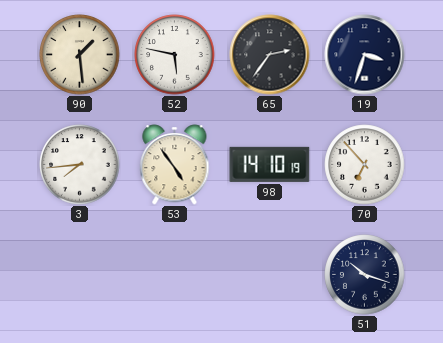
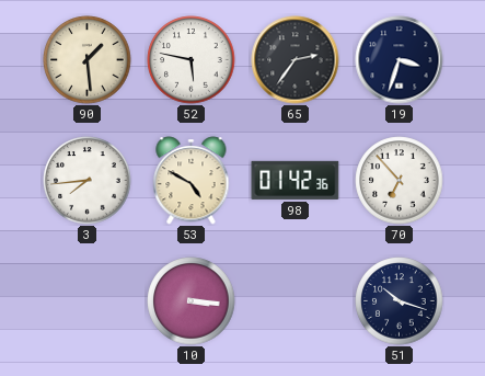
53: 4:54 -> 4:50
98: 14:10 -> 01:42
10: none -> 3:16
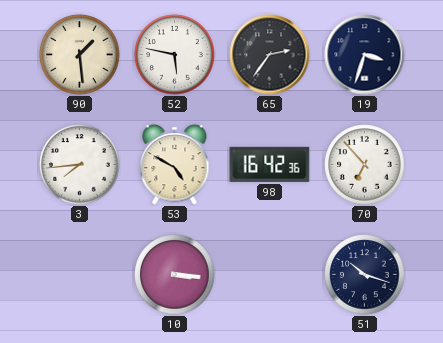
98: 01:42 -> 16:42
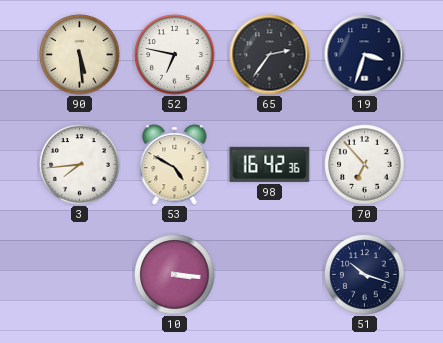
90: 1:29 -> 5:29
52: 5:47 -> 6:47
